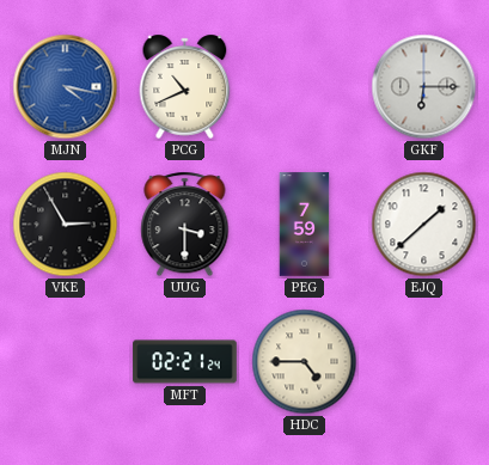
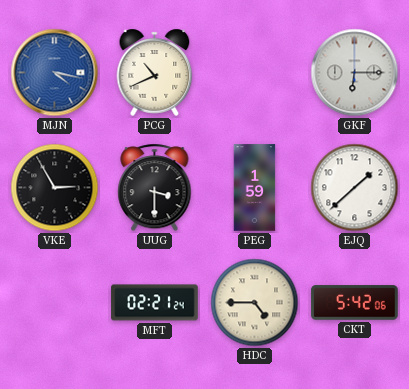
PEG: 7:59 -> 1:59
CKT: none -> 5:42
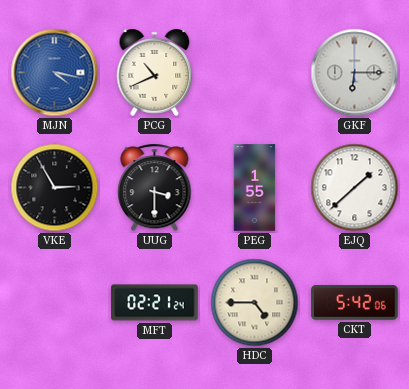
PEG: 1:59 -> 1:55
